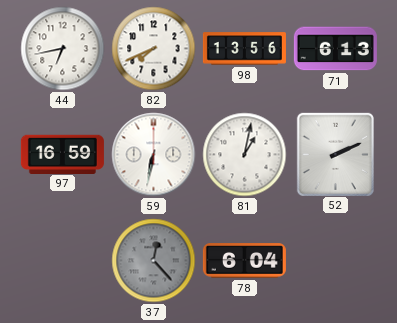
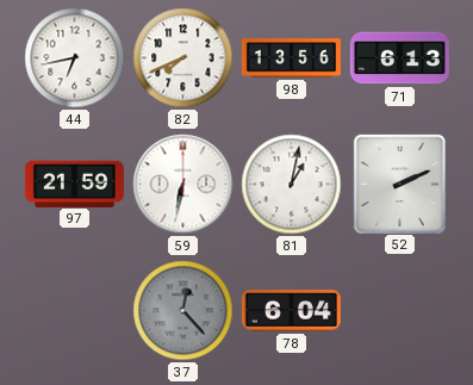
97: 16:59 -> 21:59
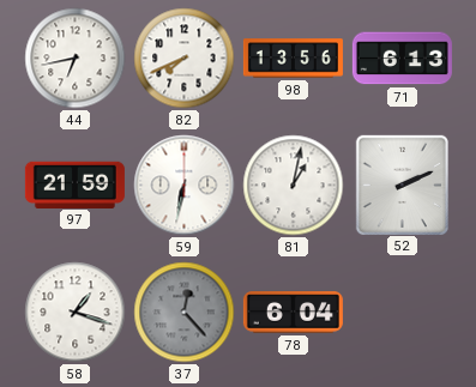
58: none -> 1:18
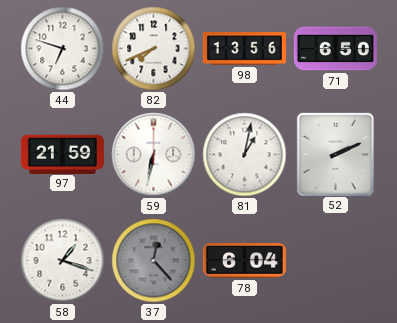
44: 6:43 -> 6:48
71: 6:13 -> 6:50
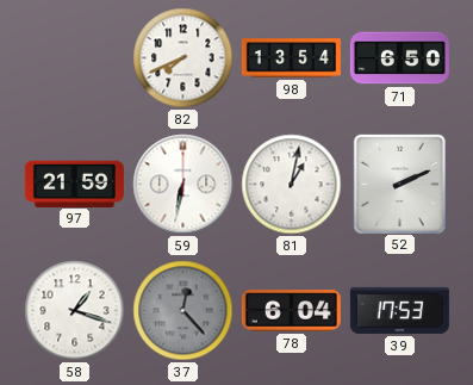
44: 6:48 -> none
98: 13:56 -> 13:54
39: none -> 17:53
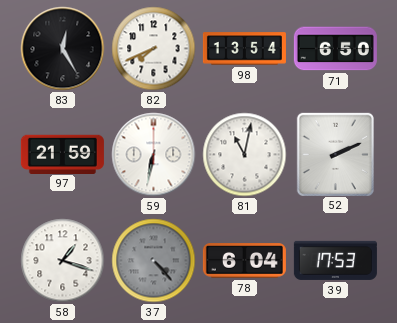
83: none -> 12:25
81: 1:02 -> 11:02
37: 12:23 -> 4:23
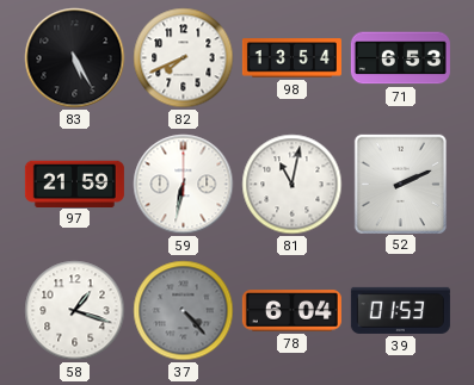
83: 12:25 -> 5:25
71: 6:50 -> 6:53
39: 17:53 -> 01:53
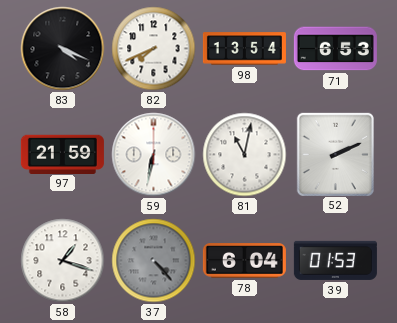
83: 5:25 -> 4:19
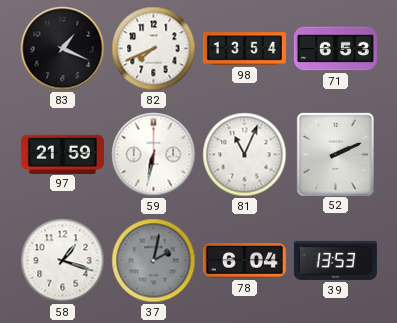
83: 4:19 -> 1:19
81: 11:02 -> 11:04
37: 4:23 -> 2:02
39: 01:53 -> 13:53
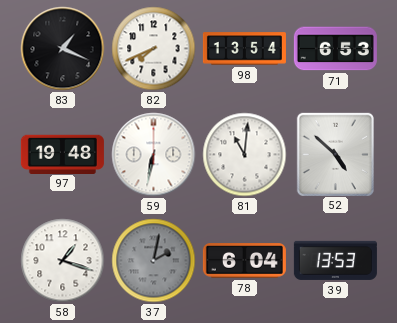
97: 21:59 -> 19:48
81: 11:04 -> 11:01
52: 2:11 -> 4:52
